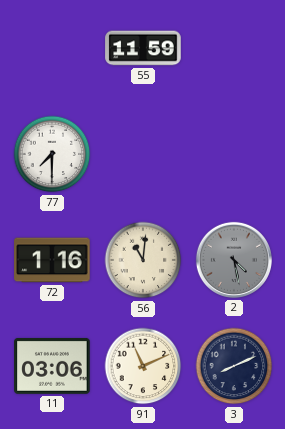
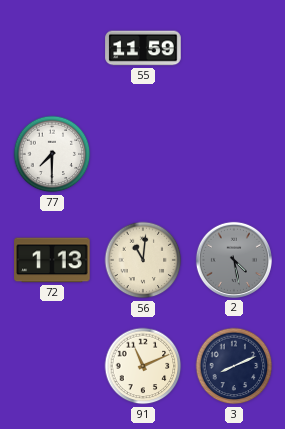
72: 1:16 -> 1:13
11: 03:06 -> none
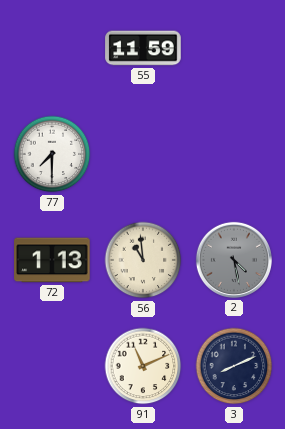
56: 11:01 -> 10:59
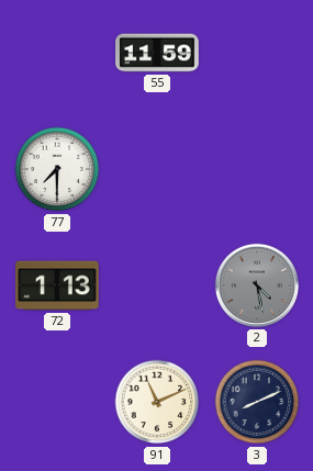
56: 10:59 -> none
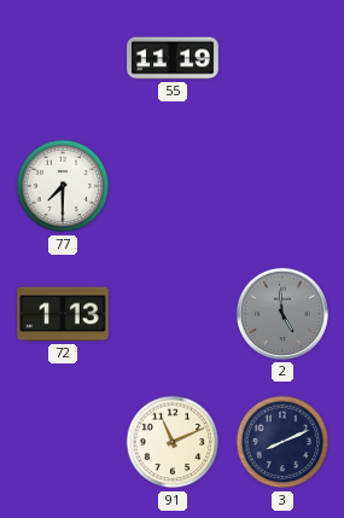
55: 11:59 -> 11:19
2: 4:28 -> 4:59
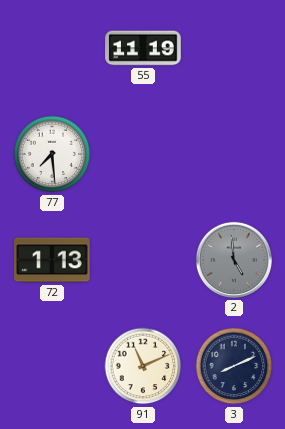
77: 7:30 -> 7:29
